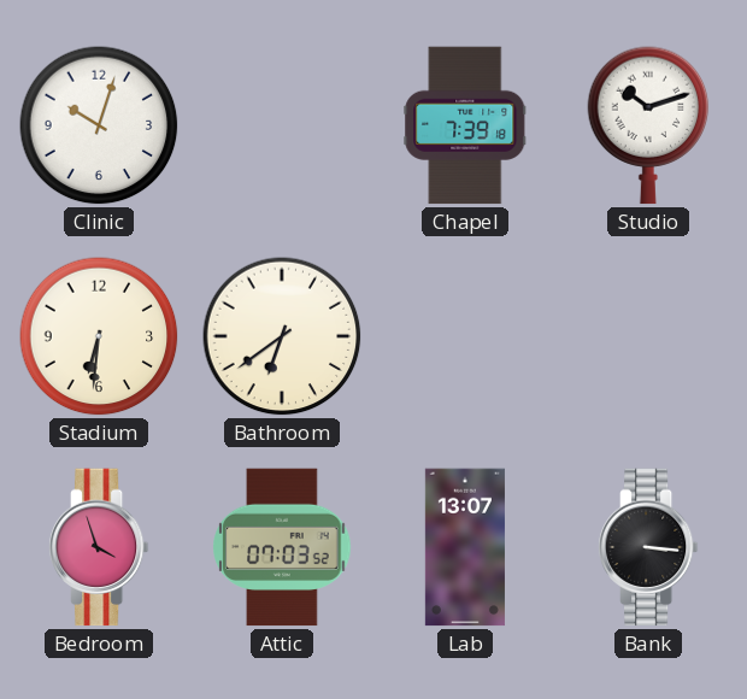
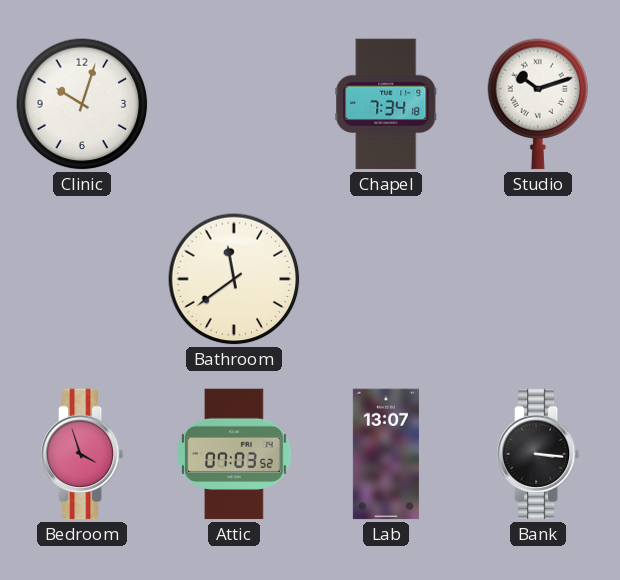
Chapel: 7:39 -> 7:34
Stadium: 6:31 -> none
Bathroom: 6:39 -> 11:39
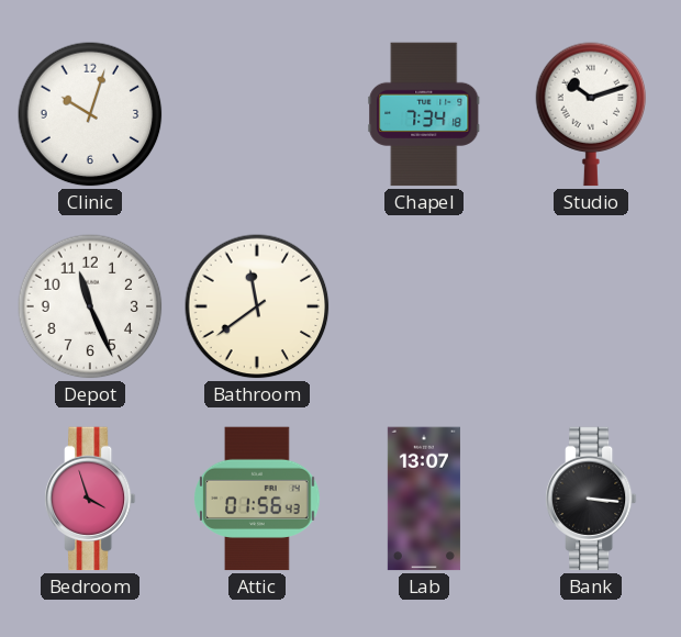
Depot: none -> 11:26
Attic: 07:03 -> 01:56
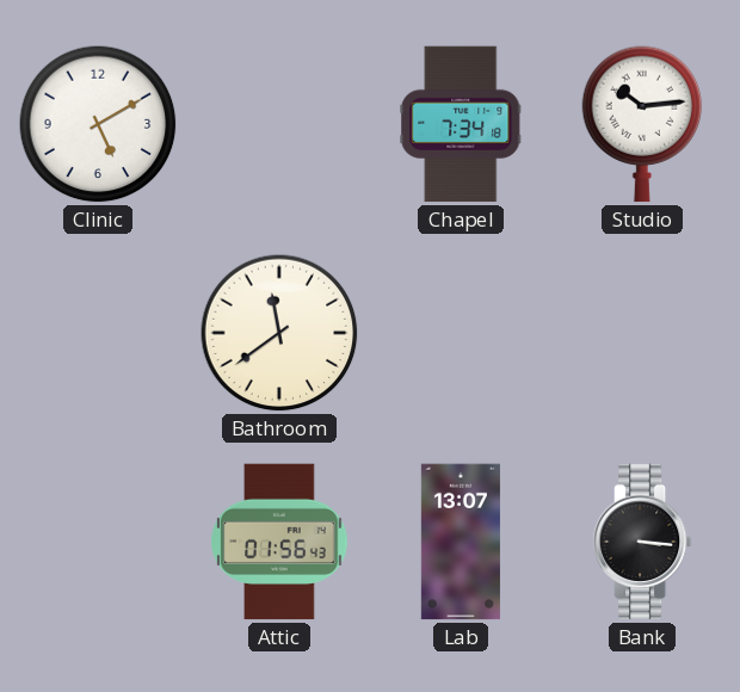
Clinic: 10:03 -> 5:10
Studio: 10:12 -> 10:14
Depot: 11:26 -> none
Bedroom: 3:57 -> none
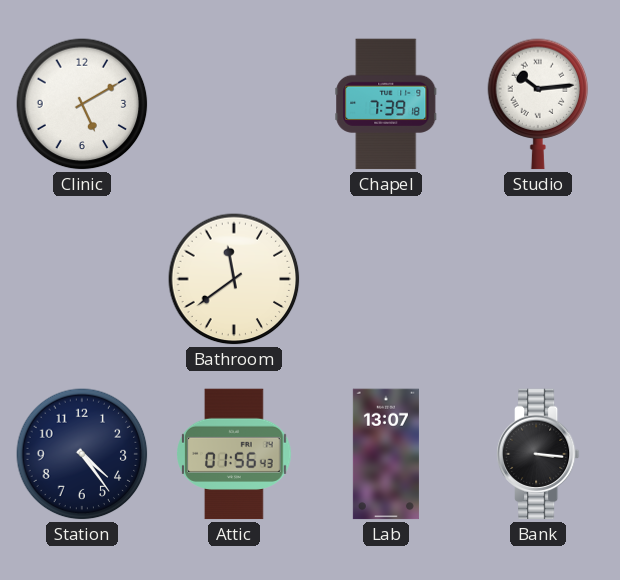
Chapel: 7:34 -> 7:39
Station: none -> 4:24
